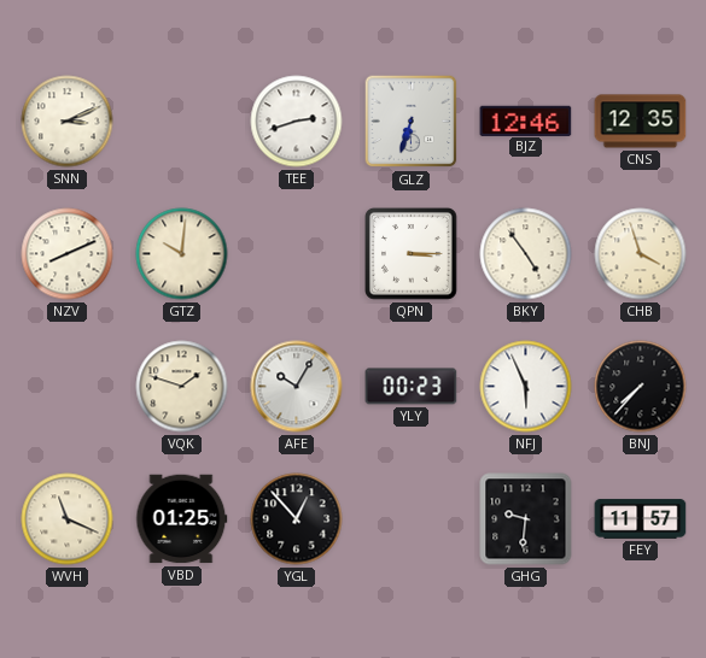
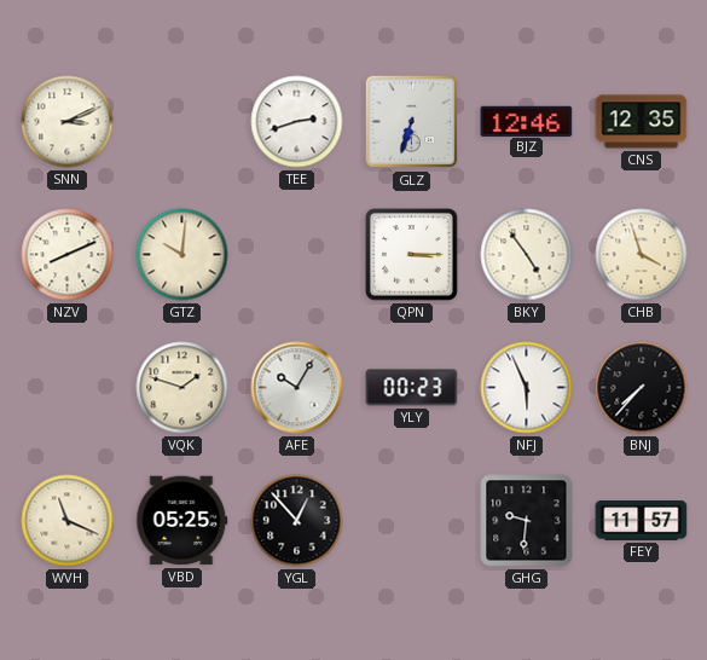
VBD: 01:25 -> 05:25
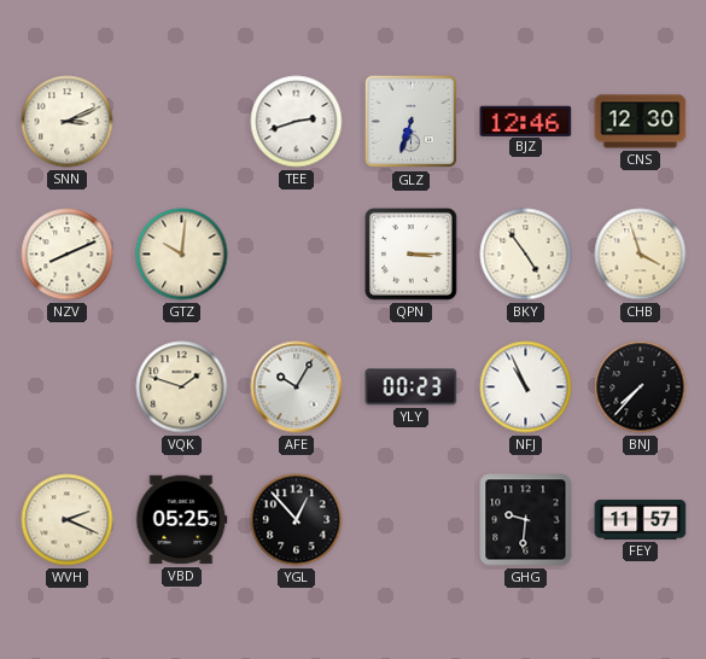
CNS: 12:35 -> 12:30
NFJ: 5:56 -> 10:56
WVH: 11:19 -> 2:19
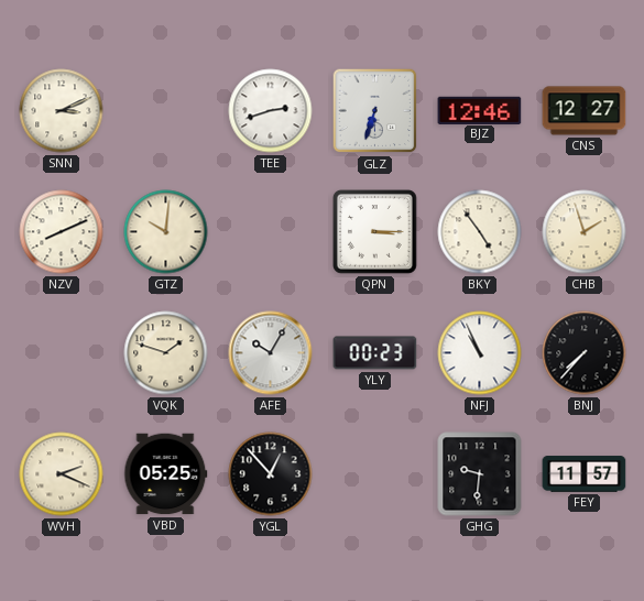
CNS: 12:30 -> 12:27
CHB: 3:57 -> 1:57
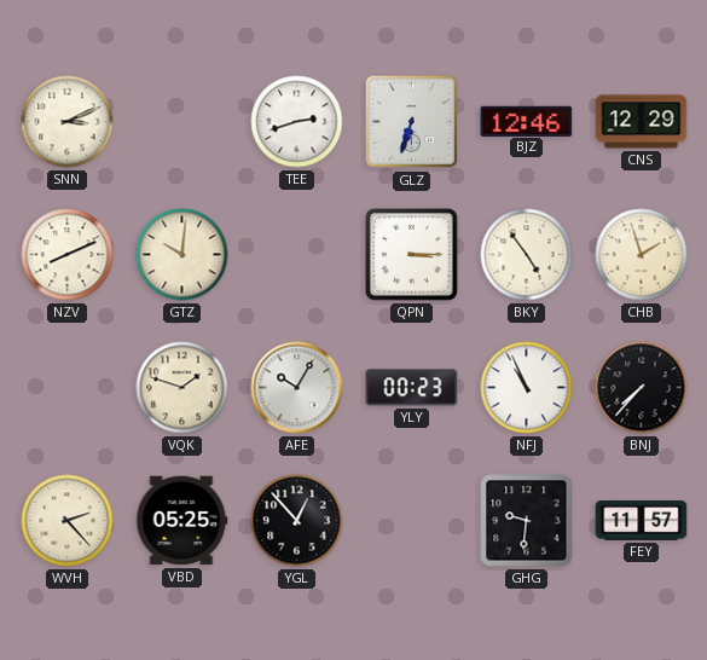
CNS: 12:27 -> 12:29
WVH: 2:19 -> 2:23
